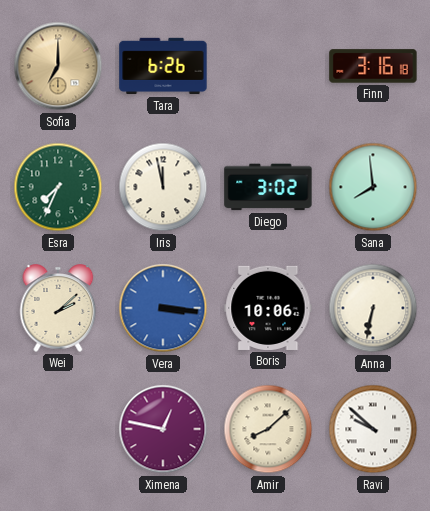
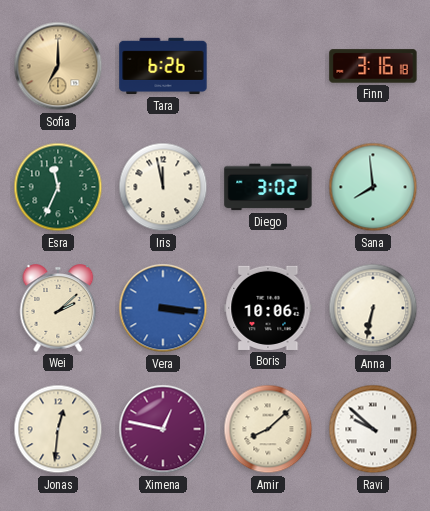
Esra: 7:34 -> 11:34
Jonas: none -> 12:31
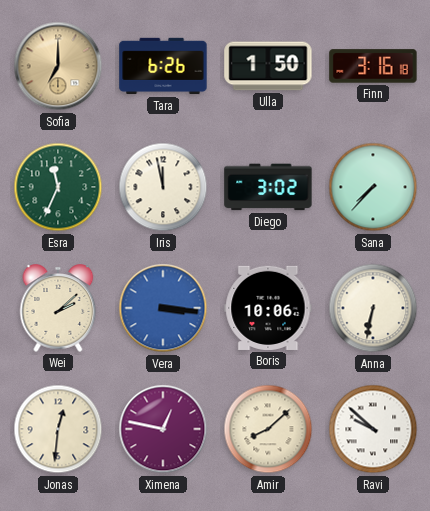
Ulla: none -> 1:50
Sana: 7:59 -> 7:37
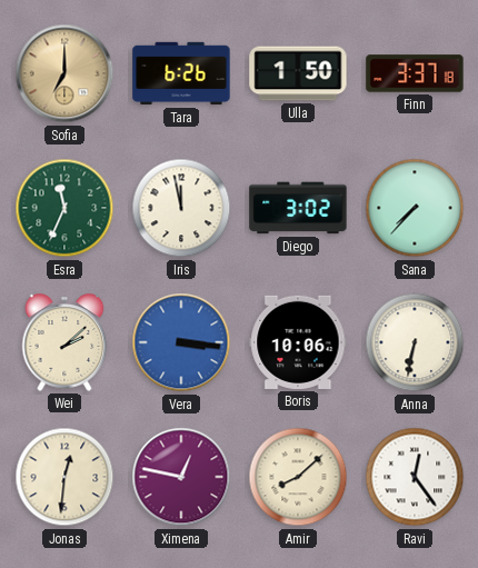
Finn: 3:16 -> 3:37
Ravi: 9:52 -> 12:24
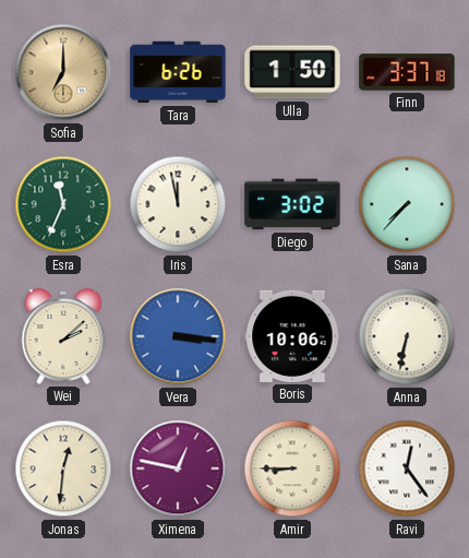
Amir: 8:08 -> 8:45
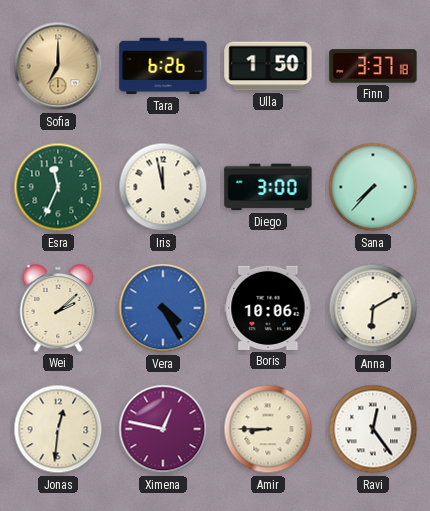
Diego: 3:02 -> 3:00
Vera: 3:16 -> 4:25
Anna: 6:32 -> 6:10
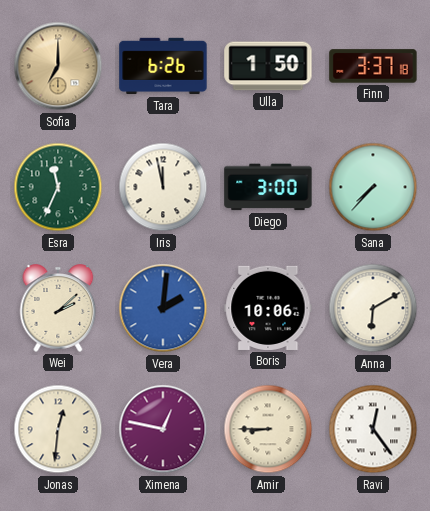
Vera: 4:25 -> 2:01
